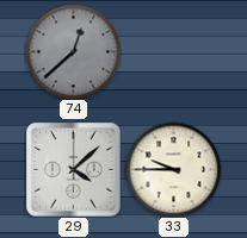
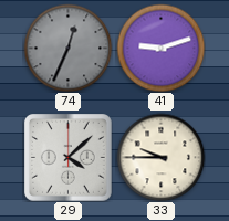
74: 12:38 -> 12:34
41: none -> 9:12
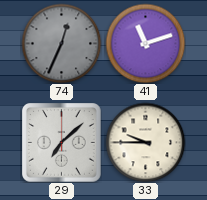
41: 9:12 -> 11:12
29: 4:08 -> 7:08
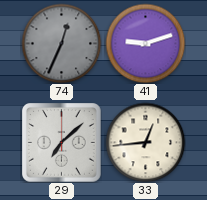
41: 11:12 -> 9:12
33: 9:45 -> 12:44
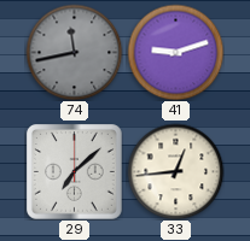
74: 12:34 -> 11:43
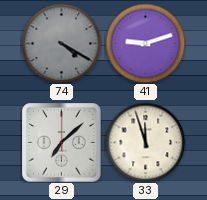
74: 11:43 -> 4:20
33: 12:44 -> 11:57
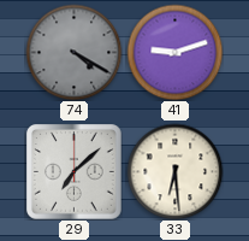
33: 11:57 -> 6:29
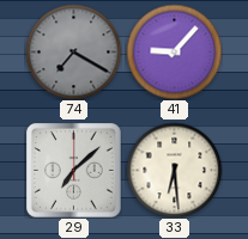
74: 4:20 -> 7:20
41: 9:12 -> 9:07
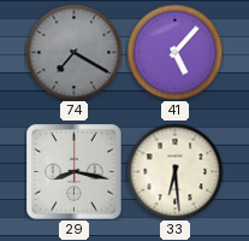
41: 9:07 -> 5:07
29: 7:08 -> 8:17
